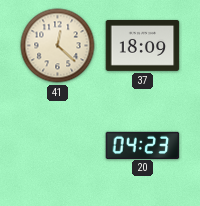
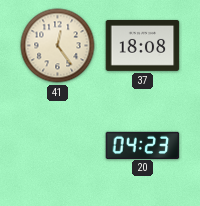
41: 12:22 -> 12:24
37: 18:09 -> 18:08
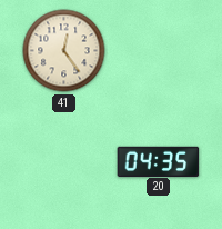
37: 18:08 -> none
20: 04:23 -> 04:35
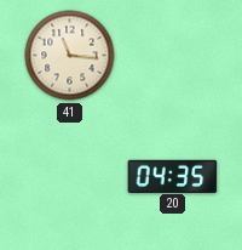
41: 12:24 -> 11:16
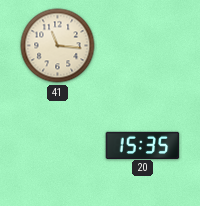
20: 04:35 -> 15:35
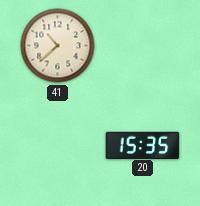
41: 11:16 -> 10:38
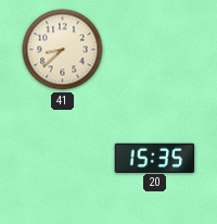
41: 10:38 -> 8:38
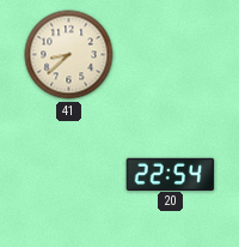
20: 15:35 -> 22:54
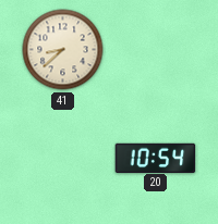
20: 22:54 -> 10:54
